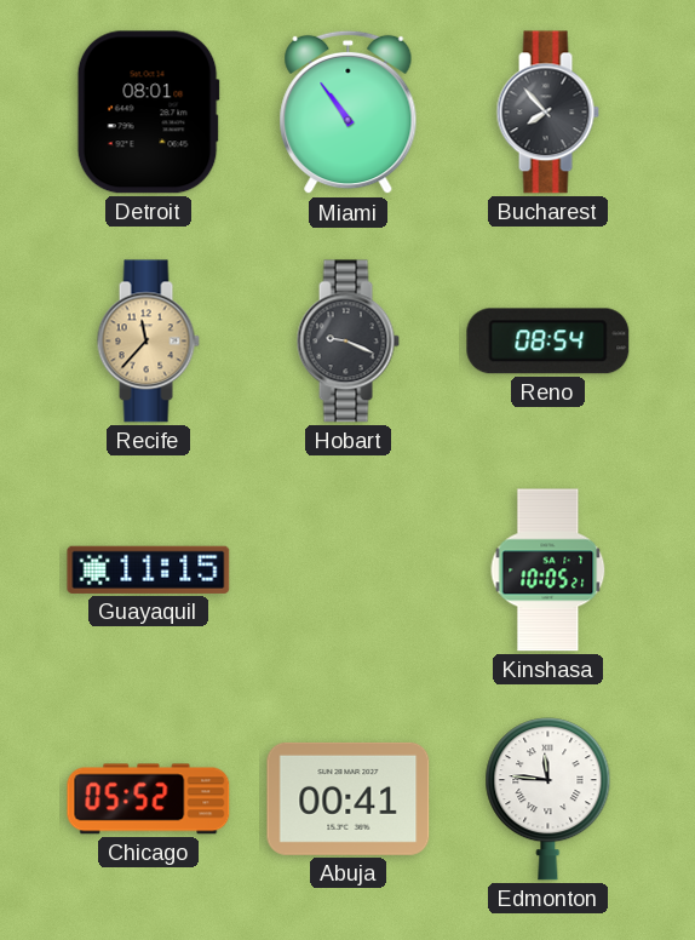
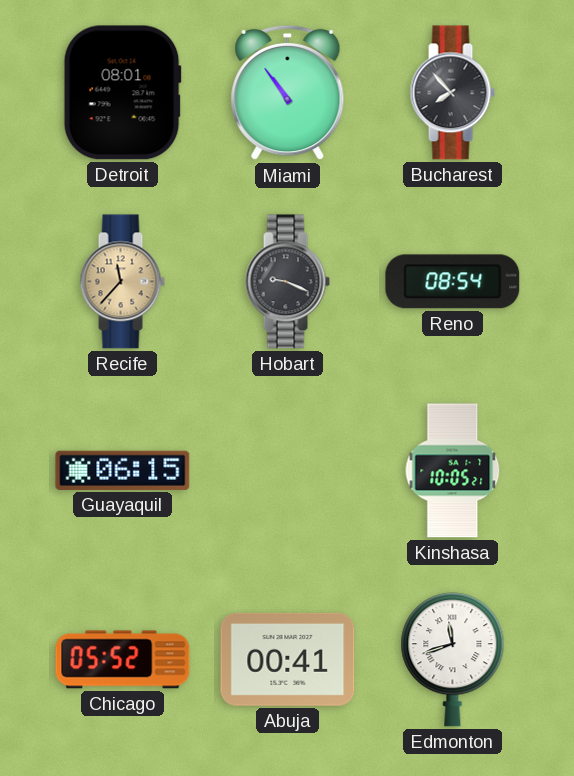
Guayaquil: 11:15 -> 06:15
Edmonton: 11:46 -> 11:42
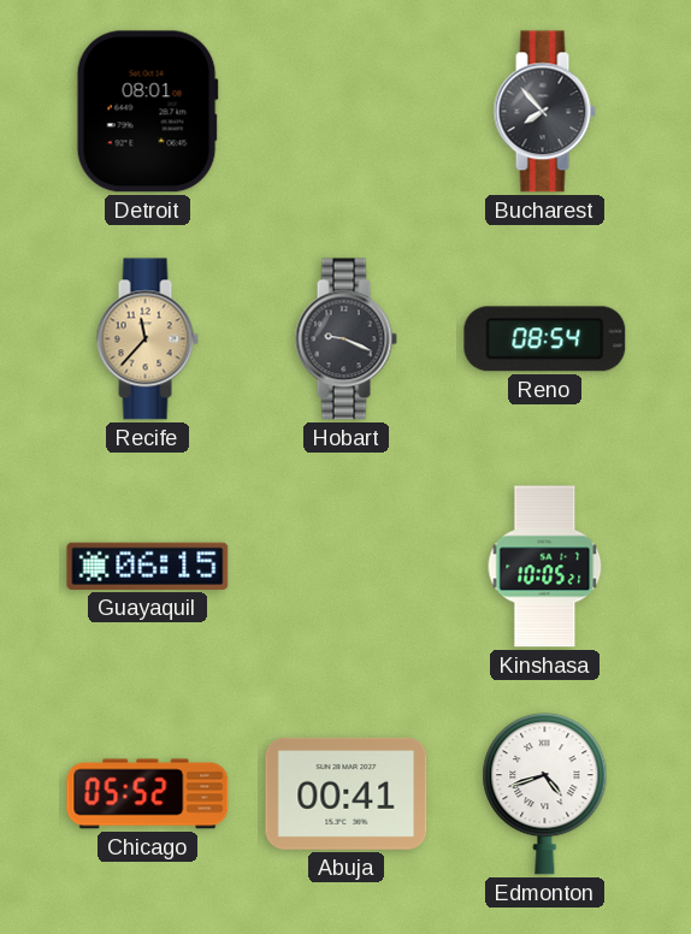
Miami: 10:54 -> none
Edmonton: 11:42 -> 4:42
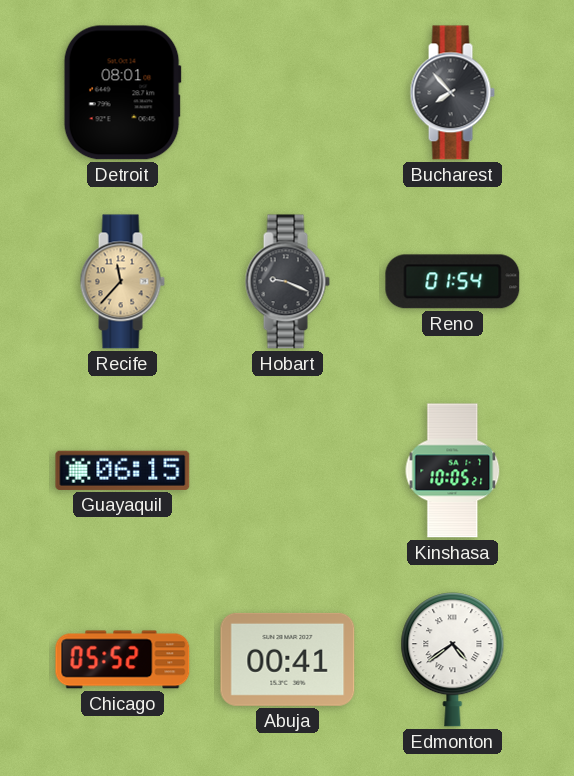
Reno: 08:54 -> 01:54
Edmonton: 4:42 -> 4:39
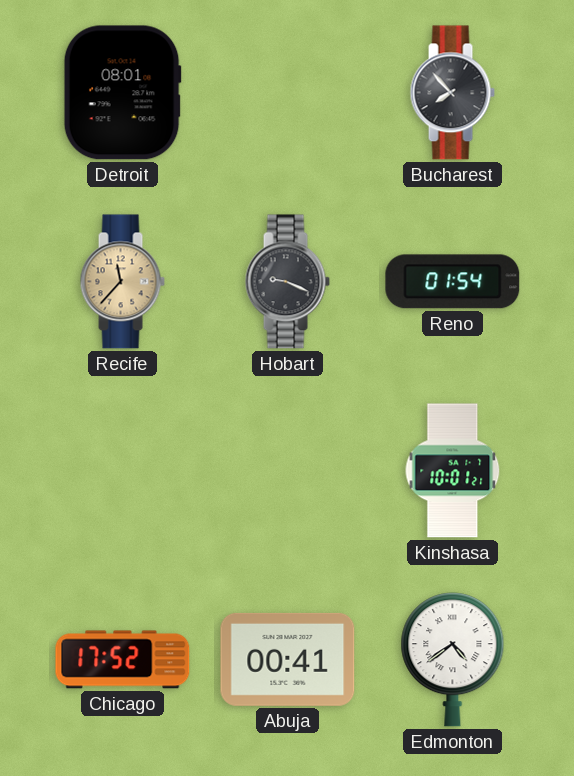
Guayaquil: 06:15 -> none
Kinshasa: 10:05 -> 10:01
Chicago: 05:52 -> 17:52
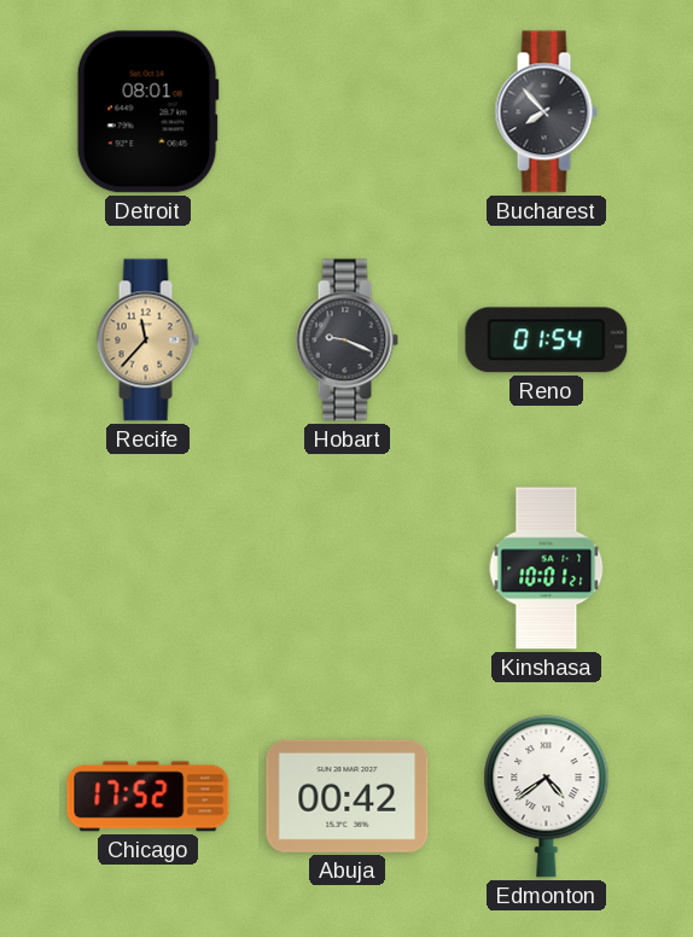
Abuja: 00:41 -> 00:42
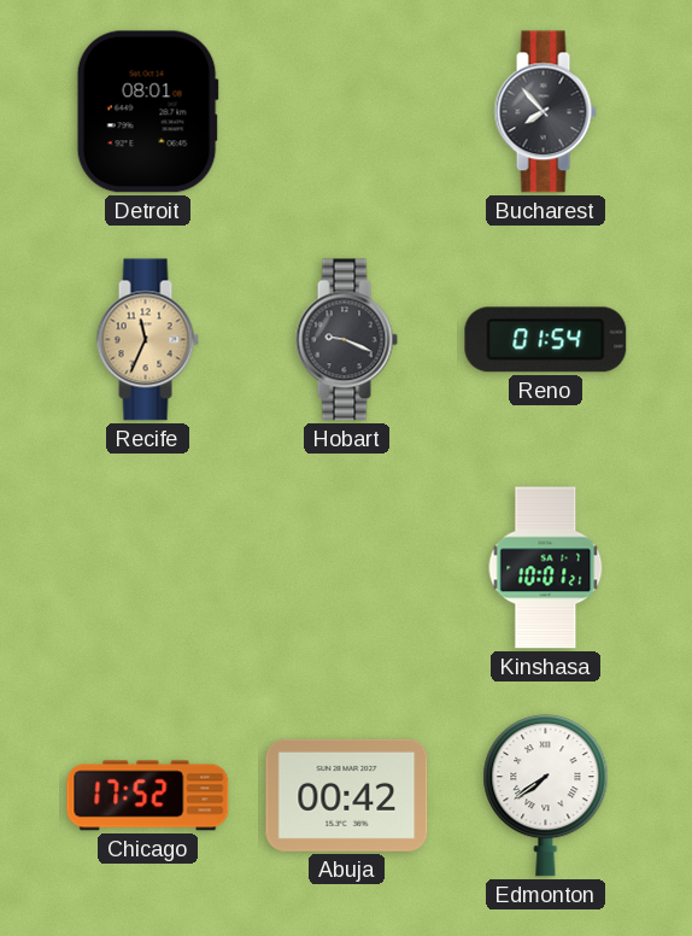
Recife: 11:37 -> 11:34
Edmonton: 4:39 -> 7:39
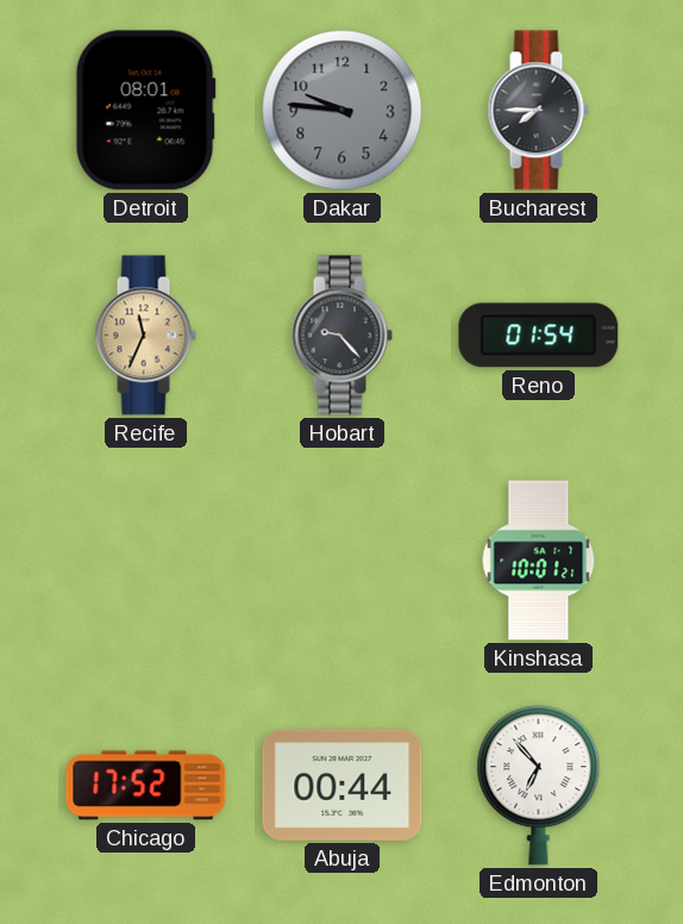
Dakar: none -> 9:46
Bucharest: 7:53 -> 7:45
Hobart: 9:19 -> 9:23
Abuja: 00:42 -> 00:44
Edmonton: 7:39 -> 6:53
